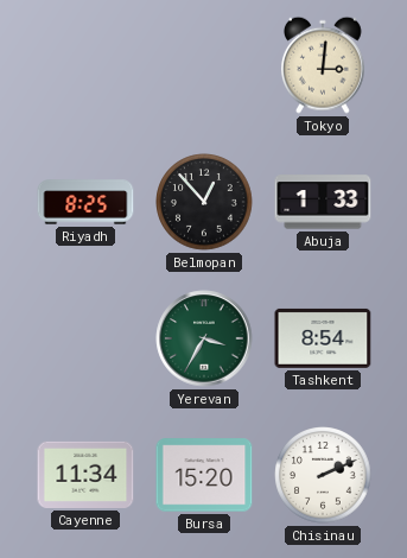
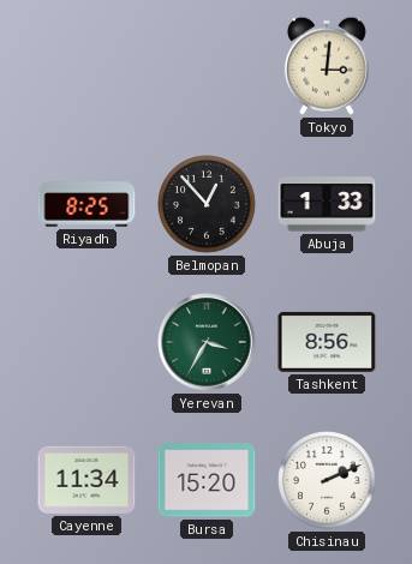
Tashkent: 8:54 -> 8:56
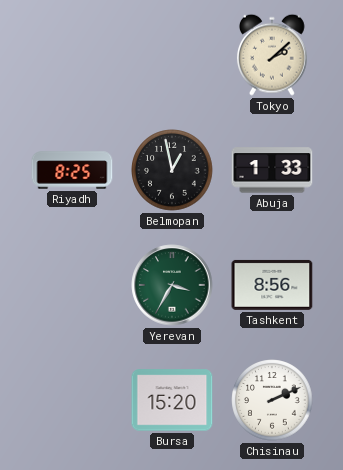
Tokyo: 3:01 -> 2:08
Belmopan: 12:53 -> 12:58
Cayenne: 11:34 -> none
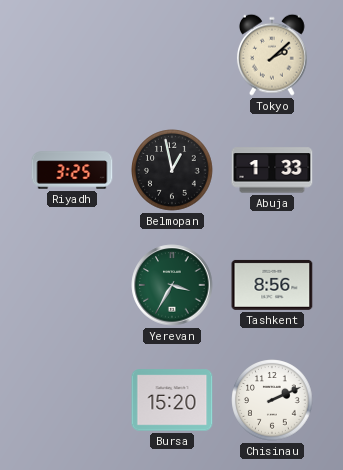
Riyadh: 8:25 -> 3:25
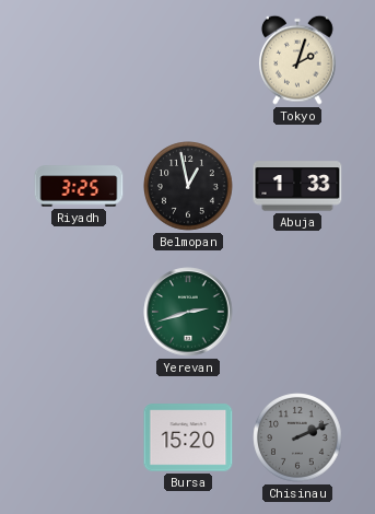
Tokyo: 2:08 -> 2:03
Yerevan: 3:35 -> 2:42
Tashkent: 8:56 -> none
Chisinau dial: white -> grey
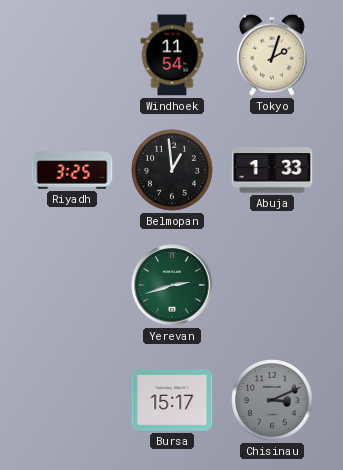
Windhoek: none -> 11:54
Belmopan: 12:58 -> 12:59
Bursa: 15:20 -> 15:17
Chisinau: 2:11 -> 3:11
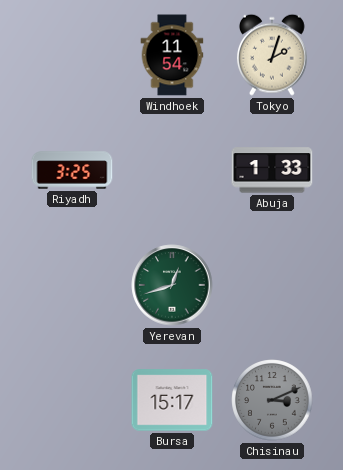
Belmopan: 12:59 -> none
Yerevan: 2:42 -> 12:42
